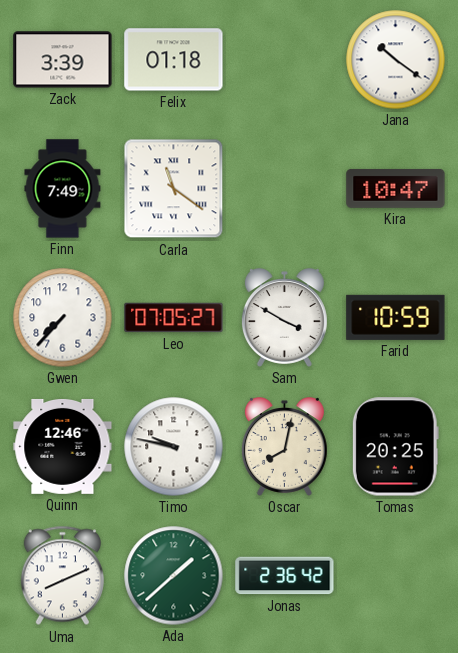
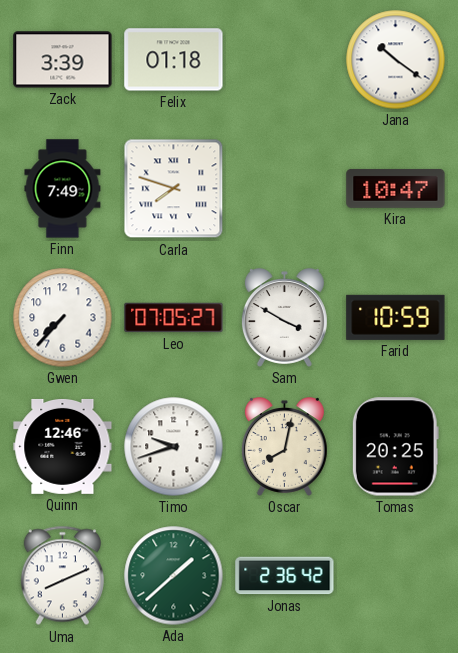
Carla: 11:21 -> 7:48
Timo: 9:47 -> 9:42
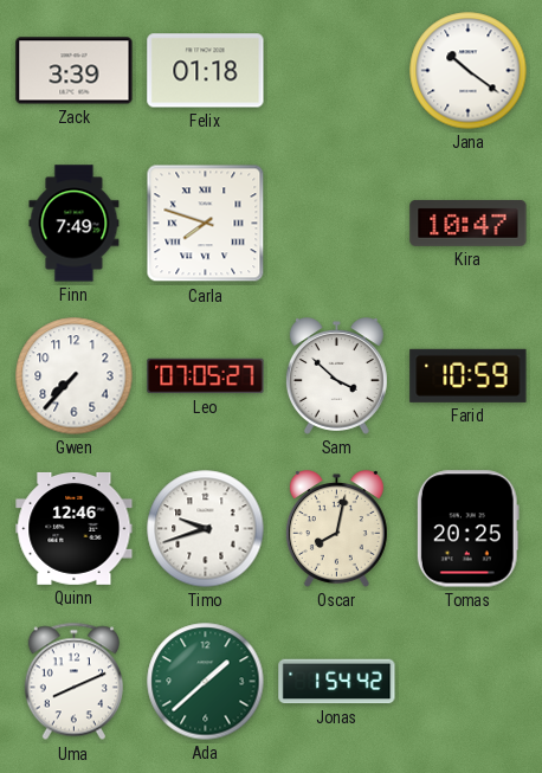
Sam: 3:50 -> 3:52
Jonas: 2:36 -> 1:54
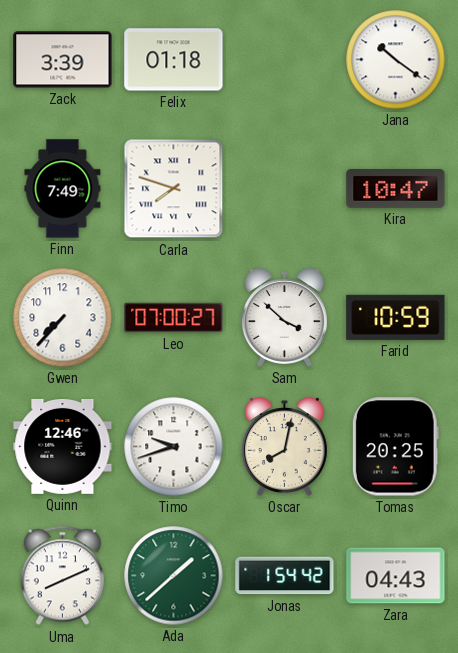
Leo: 07:05 -> 07:00
Zara: none -> 04:43
